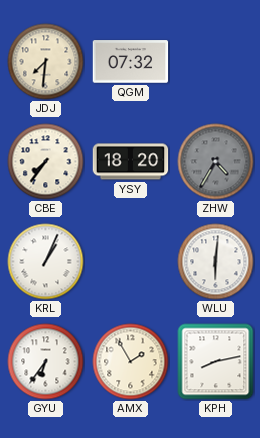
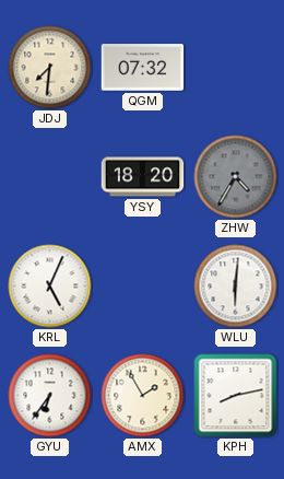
CBE: 7:36 -> none
KRL: 1:04 -> 5:04
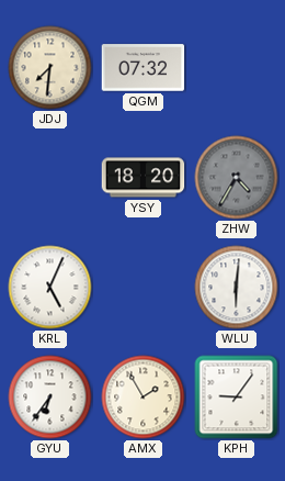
KPH: 8:13 -> 9:06
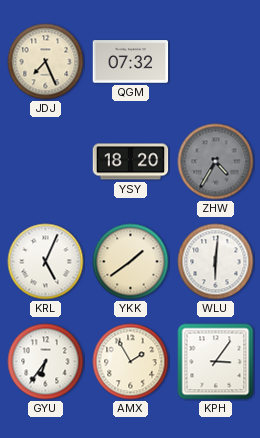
JDJ: 7:31 -> 7:26
YKK: none -> 1:39
KPH: 9:06 -> 3:06
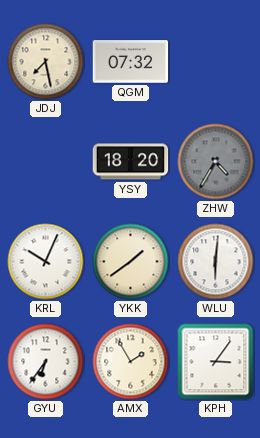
JDJ: 7:26 -> 7:28
KRL: 5:04 -> 10:04
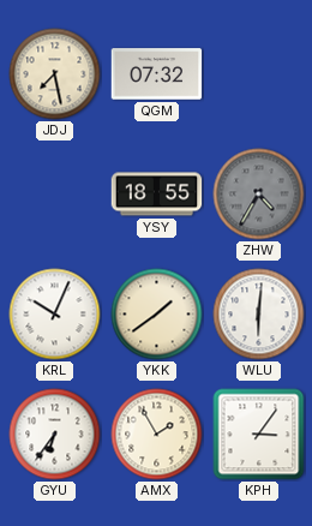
YSY: 18:20 -> 18:55
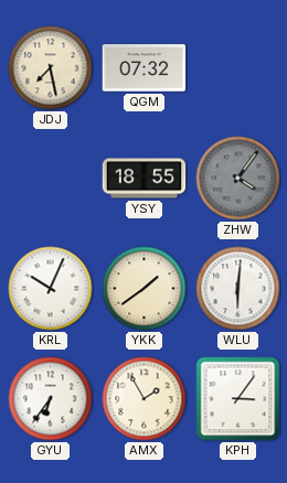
ZHW: 4:35 -> 4:06
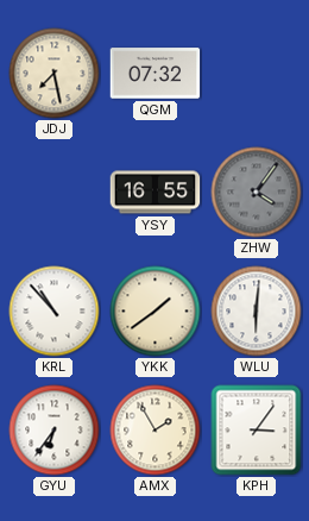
YSY: 18:55 -> 16:55
KRL: 10:04 -> 10:53
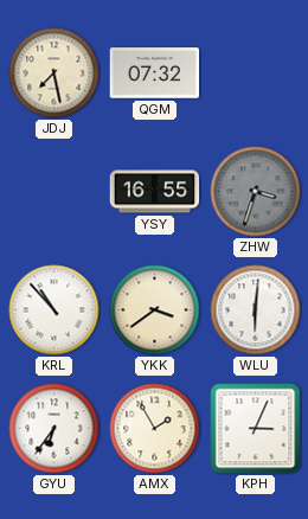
ZHW: 4:06 -> 3:33
YKK: 1:39 -> 3:39
KPH: 3:06 -> 3:04
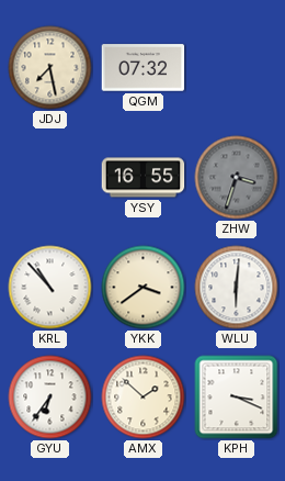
AMX: 1:55 -> 1:52
KPH: 3:04 -> 3:19
